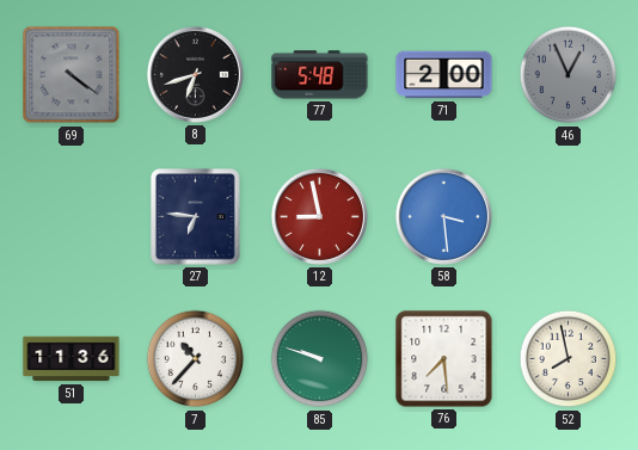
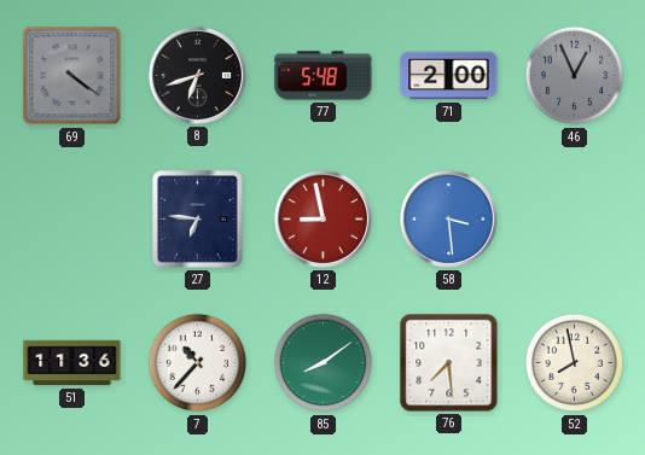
85: 9:48 -> 8:09
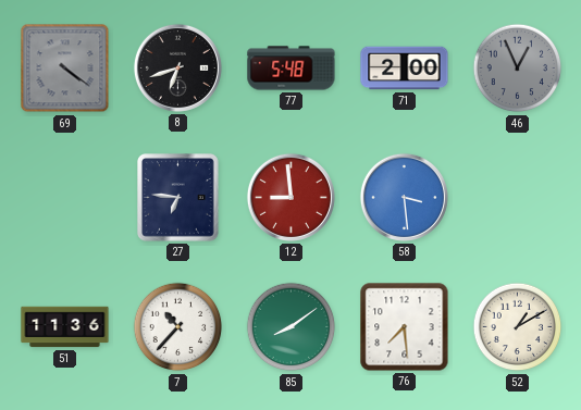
12: 8:58 -> 8:59
52: 7:58 -> 1:10
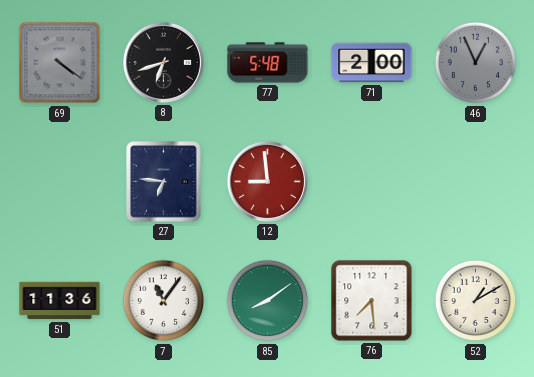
58: 3:29 -> none
7: 10:37 -> 11:06
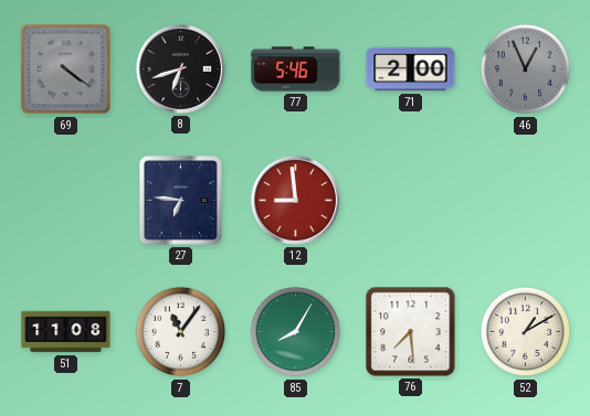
77: 5:48 -> 5:46
51: 11:36 -> 11:08
85: 8:09 -> 8:05
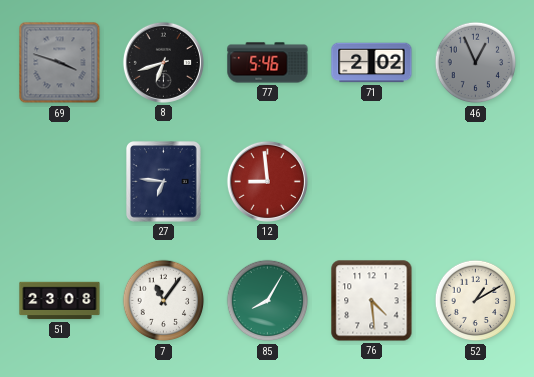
69: 4:21 -> 3:48
71: 2:00 -> 2:02
51: 11:08 -> 23:08
76: 7:29 -> 4:29
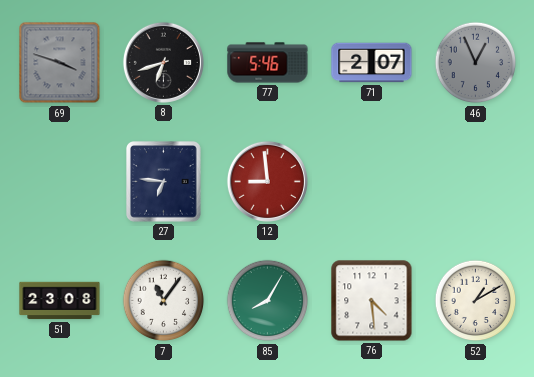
71: 2:02 -> 2:07
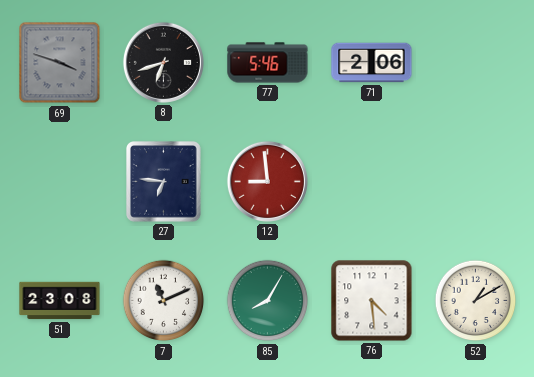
71: 2:07 -> 2:06
46: 12:56 -> none
7: 11:06 -> 11:11
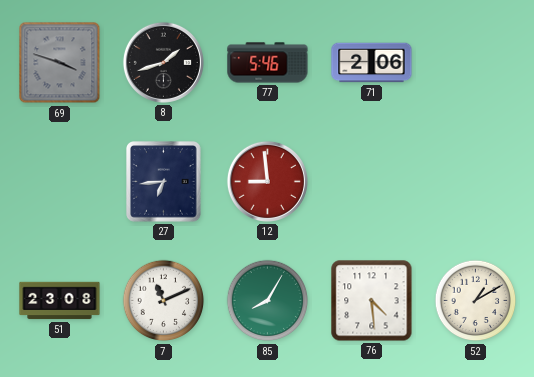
8: 6:42 -> 1:42
27: 6:46 -> 6:44
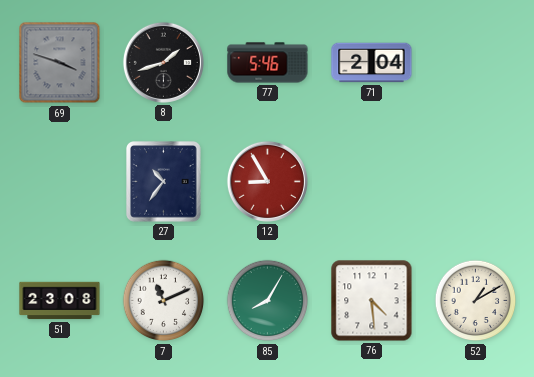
71: 2:06 -> 2:04
27: 6:44 -> 10:36
12: 8:59 -> 8:55
